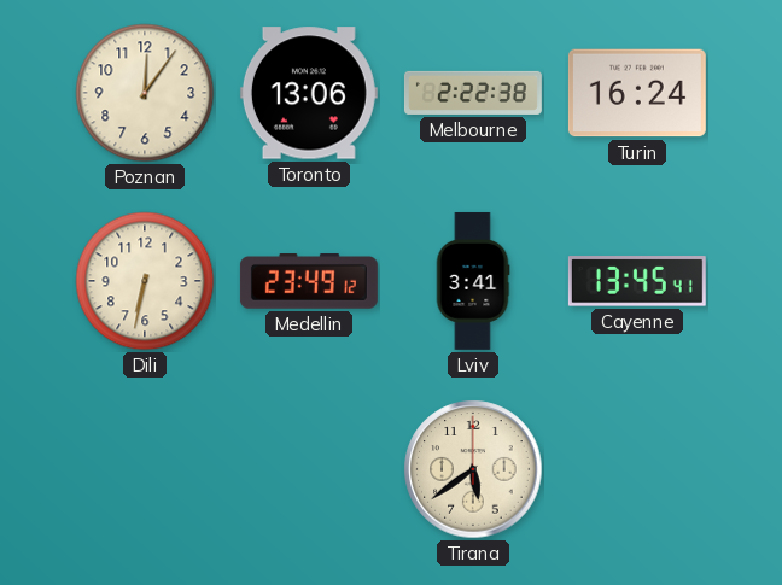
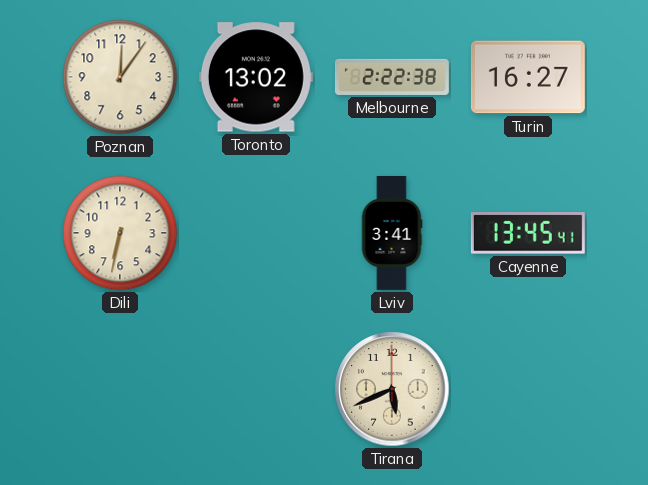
Toronto: 13:06 -> 13:02
Turin: 16:24 -> 16:27
Medellin: 23:49 -> none
Tirana: 5:39 -> 5:41
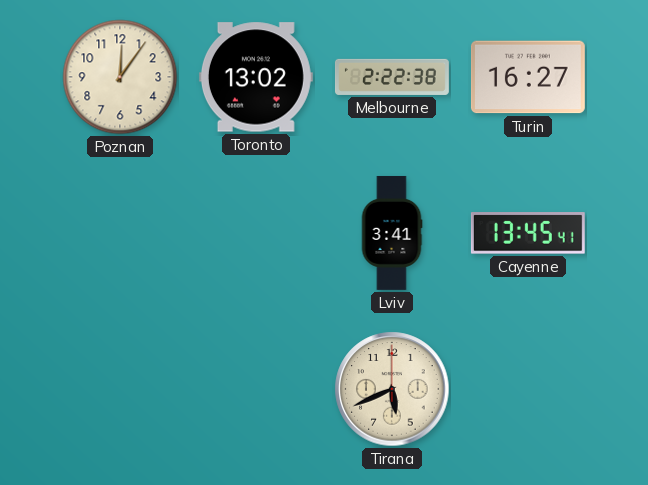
Dili: 6:32 -> none
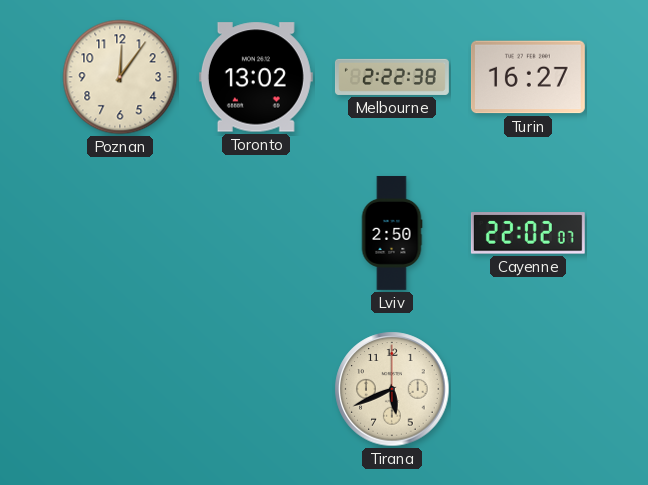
Lviv: 3:41 -> 2:50
Cayenne: 13:45 -> 22:02
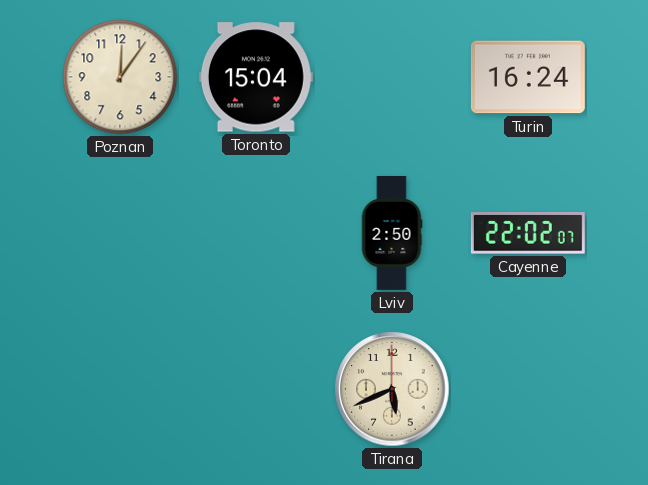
Toronto: 13:02 -> 15:04
Melbourne: 2:22 -> none
Turin: 16:27 -> 16:24
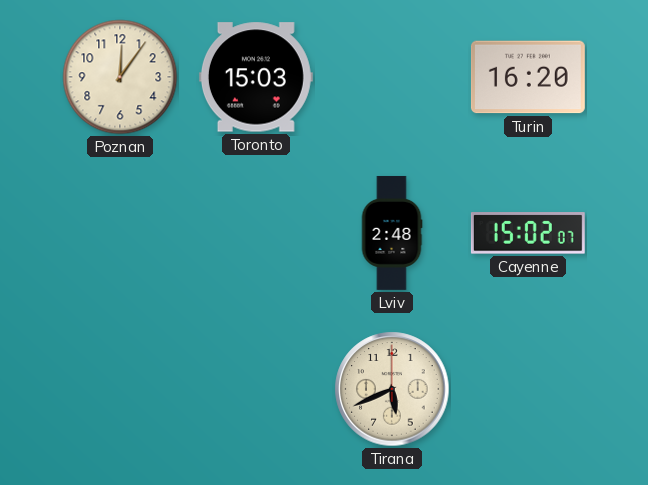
Toronto: 15:04 -> 15:03
Turin: 16:24 -> 16:20
Lviv: 2:50 -> 2:48
Cayenne: 22:02 -> 15:02
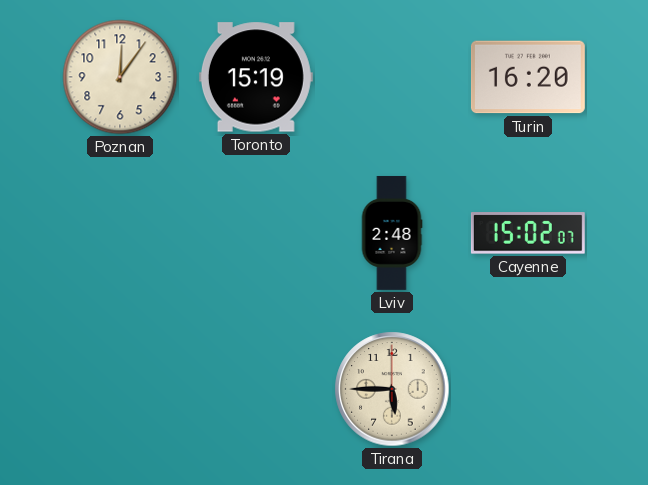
Toronto: 15:03 -> 15:19
Tirana: 5:41 -> 5:45
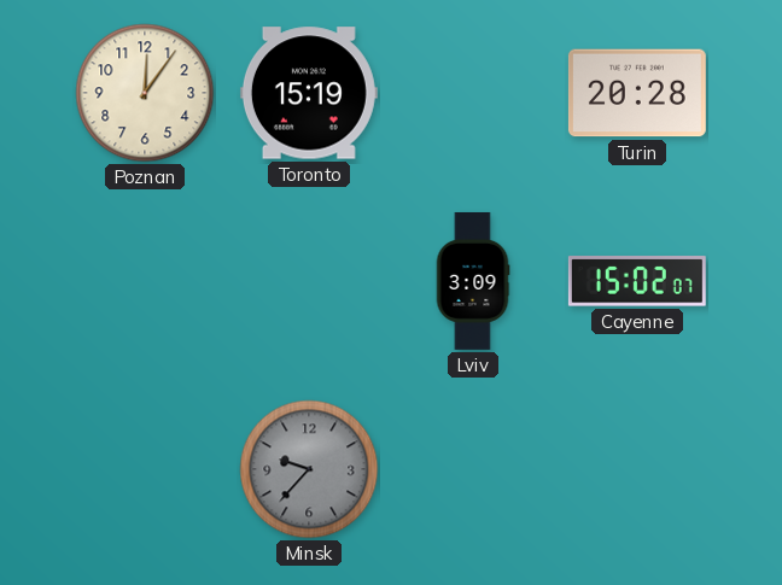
Turin: 16:20 -> 20:28
Lviv: 2:48 -> 3:09
Minsk: none -> 9:37
Tirana: 5:45 -> none
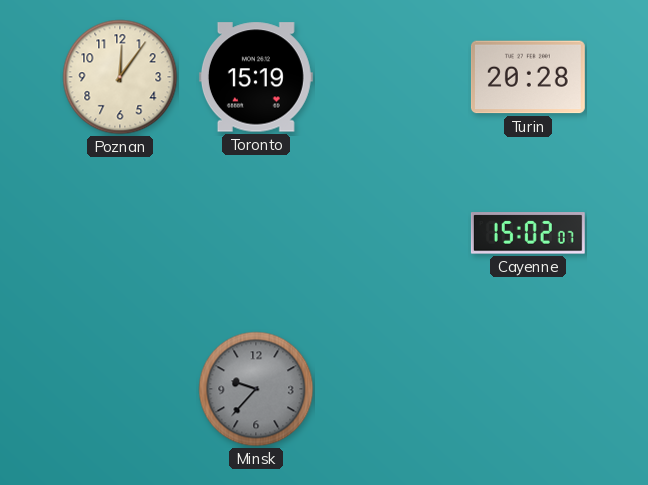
Lviv: 3:09 -> none
